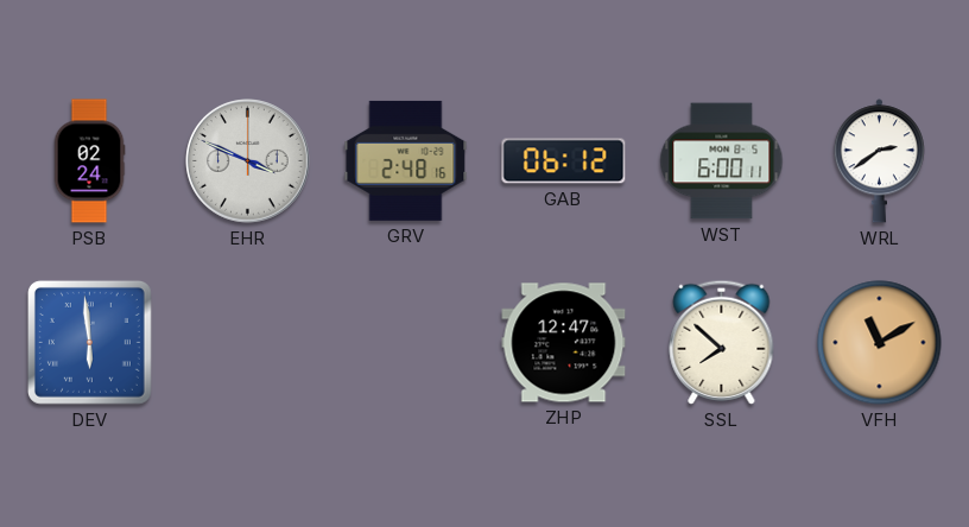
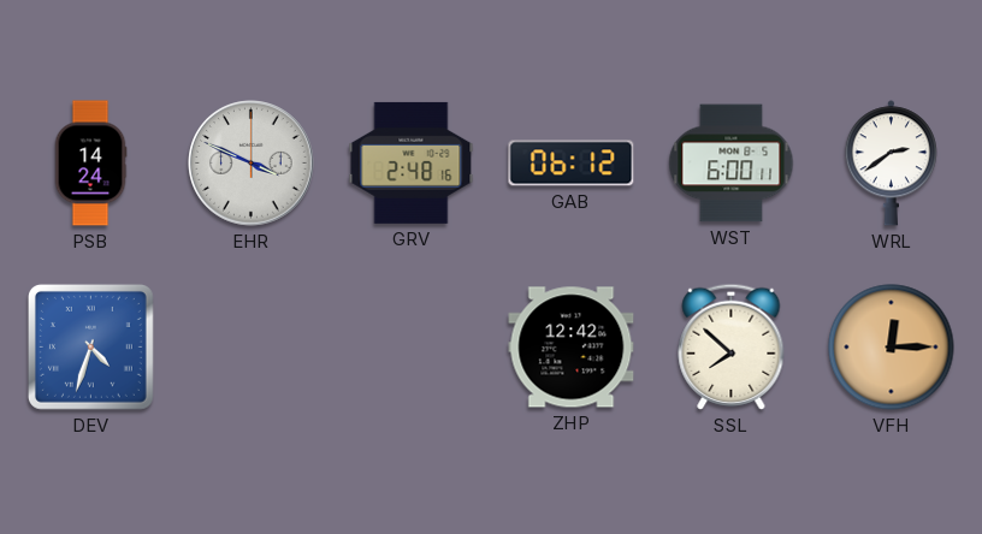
PSB: 02:24 -> 14:24
DEV: 5:59 -> 4:33
ZHP: 12:47 -> 12:42
VFH: 11:10 -> 12:15
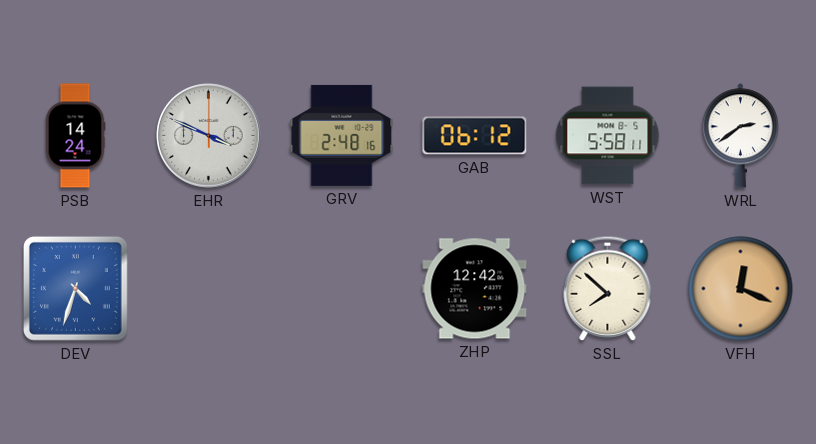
WST: 6:00 -> 5:58
VFH: 12:15 -> 12:19
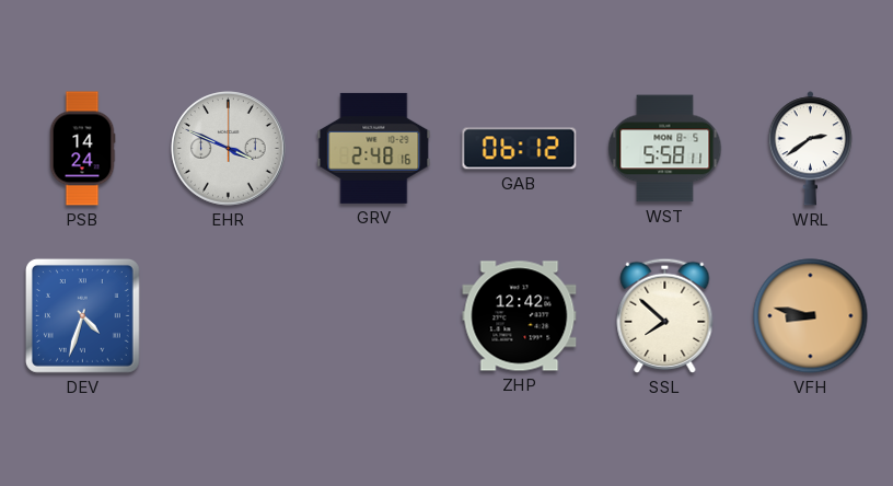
VFH: 12:19 -> 8:47
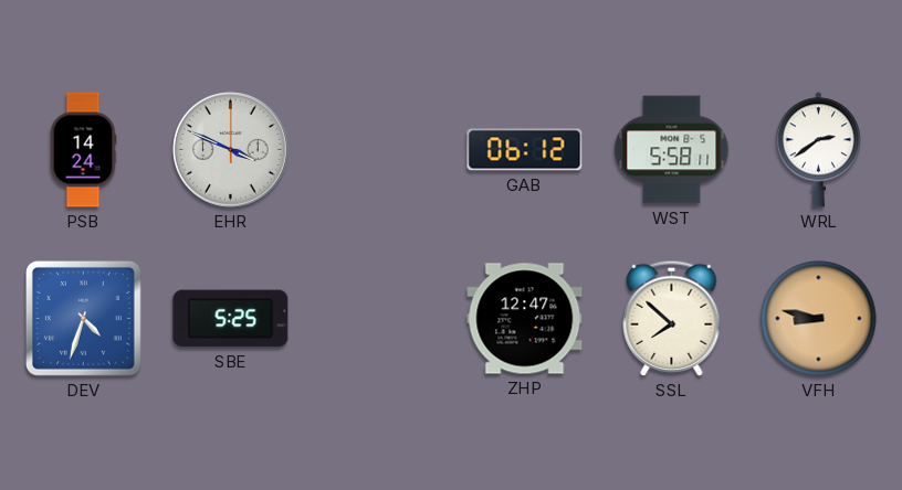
GRV: 2:48 -> none
SBE: none -> 5:25
ZHP: 12:42 -> 12:47
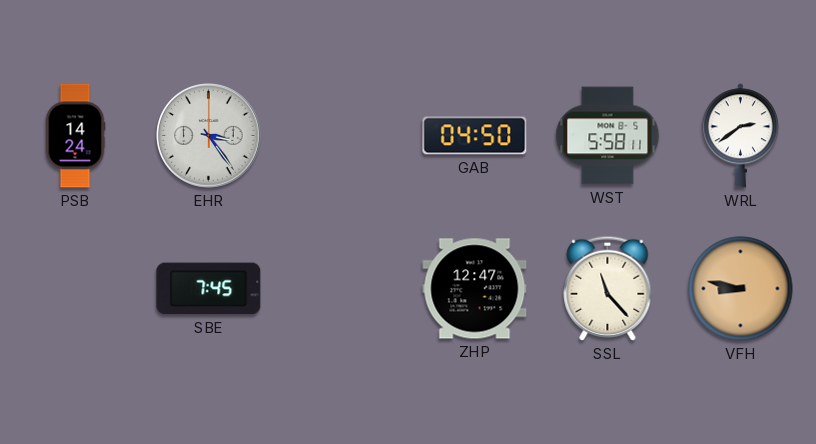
EHR: 3:49 -> 3:24
GAB: 06:12 -> 04:50
DEV: 4:33 -> none
SBE: 5:25 -> 7:45
SSL: 7:52 -> 11:23
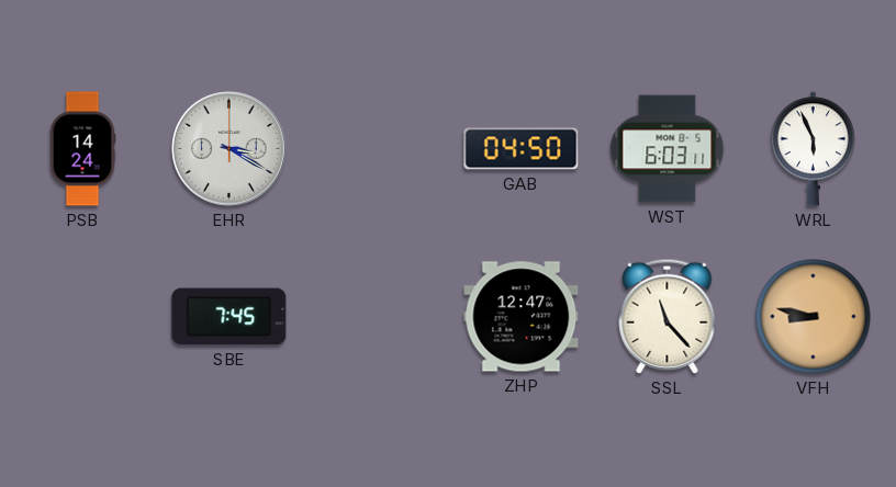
EHR: 3:24 -> 3:20
WST: 5:58 -> 6:03
WRL: 2:39 -> 5:56
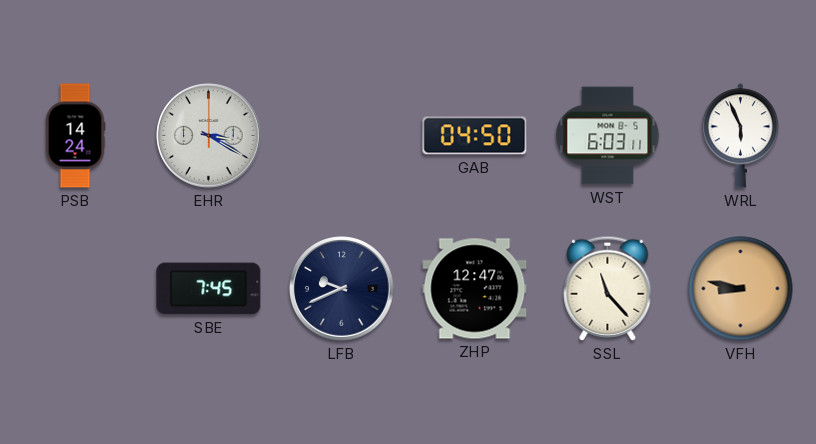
LFB: none -> 9:41
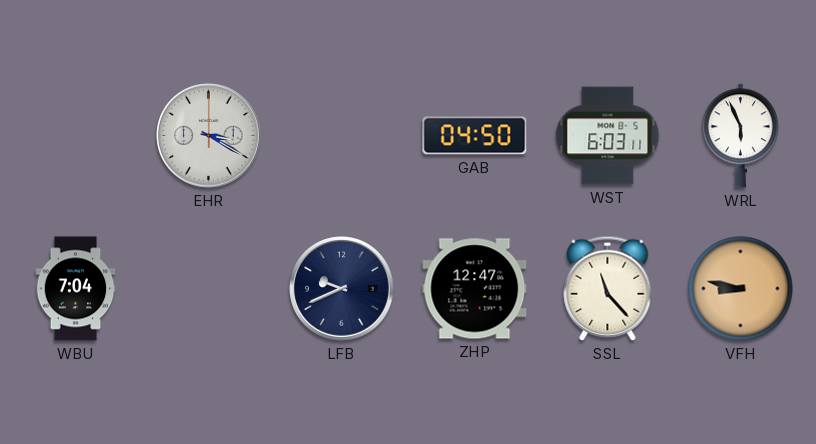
PSB: 14:24 -> none
WBU: none -> 7:04
SBE: 7:45 -> none
